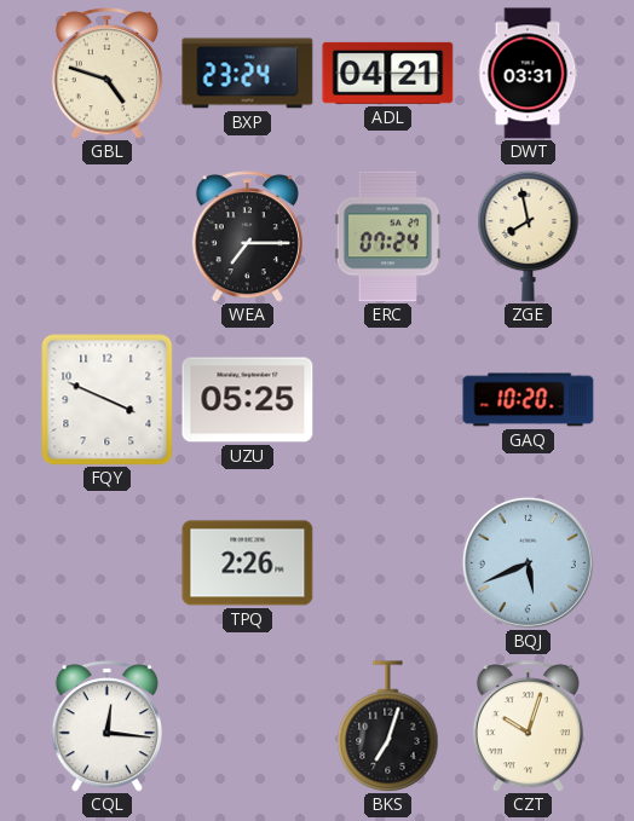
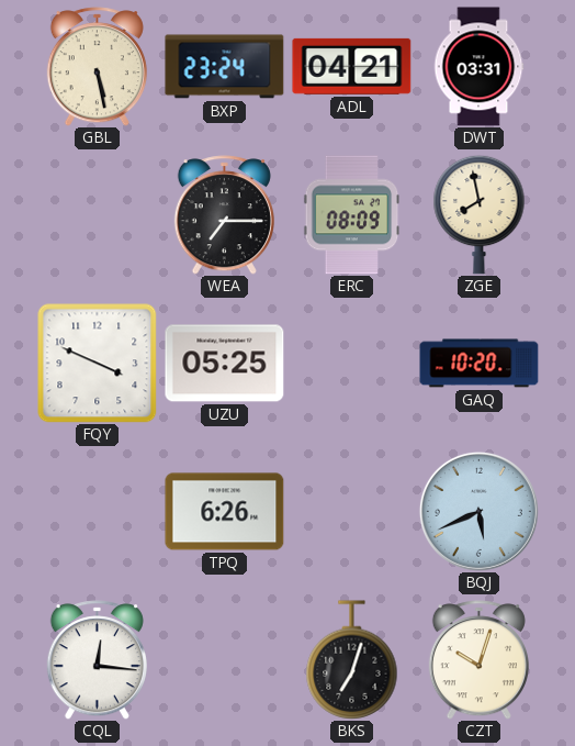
GBL: 4:48 -> 5:28
ERC: 07:24 -> 08:09
TPQ: 2:26 -> 6:26
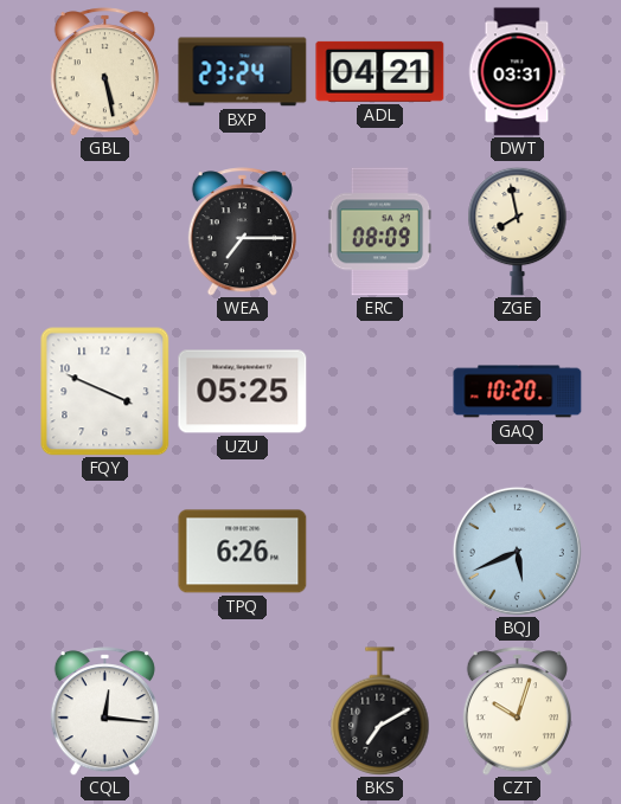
BKS: 7:03 -> 7:10
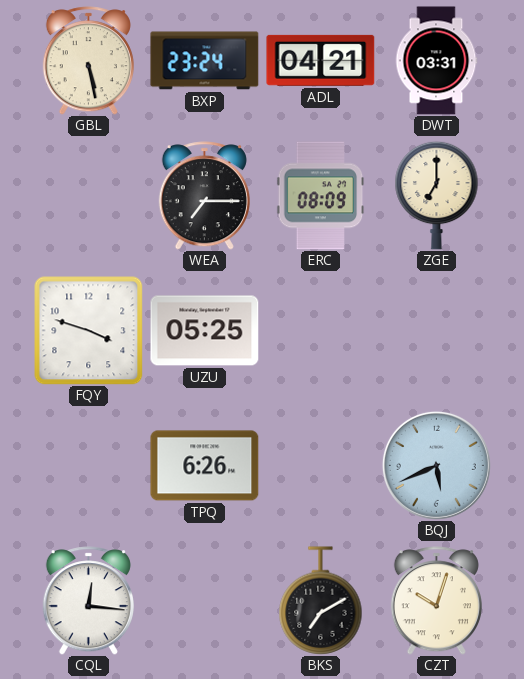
ZGE: 7:58 -> 7:00
FQY: 3:49 -> 3:48
GAQ: 10:20 -> none
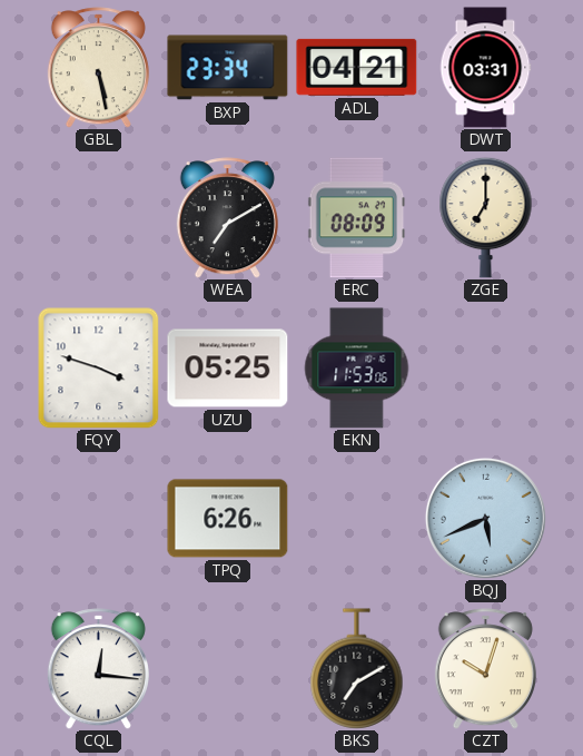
BXP: 23:24 -> 23:34
WEA: 7:15 -> 7:10
EKN: none -> 11:53
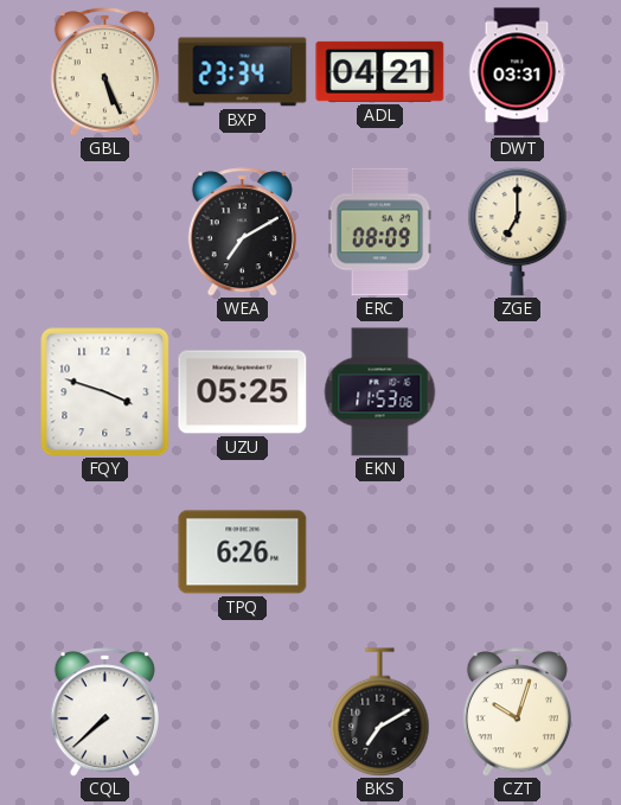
GBL: 5:28 -> 5:26
BQJ: 5:41 -> none
CQL: 12:16 -> 7:38
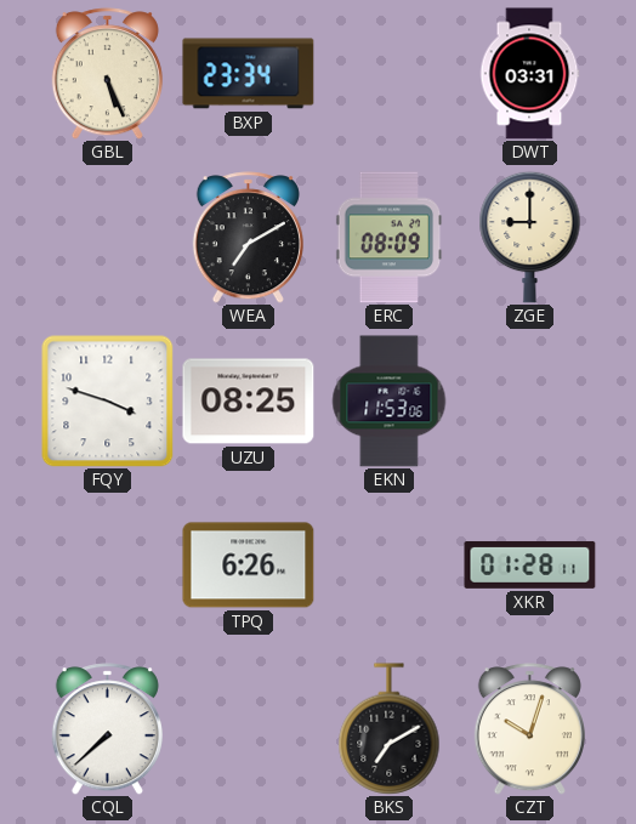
ADL: 04:21 -> none
ZGE: 7:00 -> 9:00
UZU: 05:25 -> 08:25
XKR: none -> 01:28
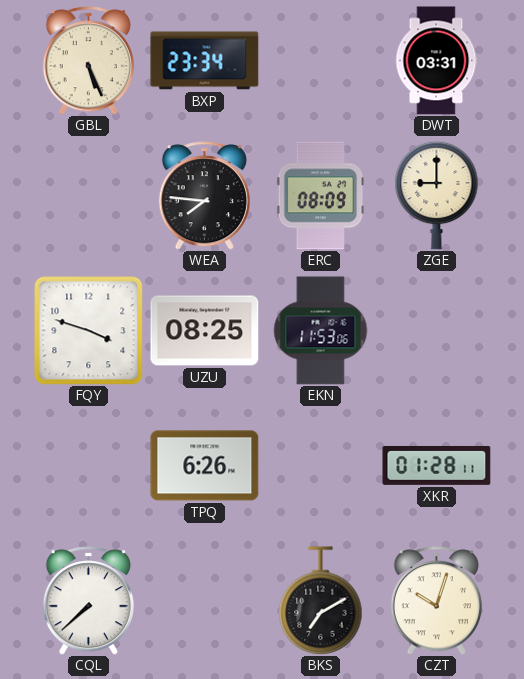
WEA: 7:10 -> 7:46
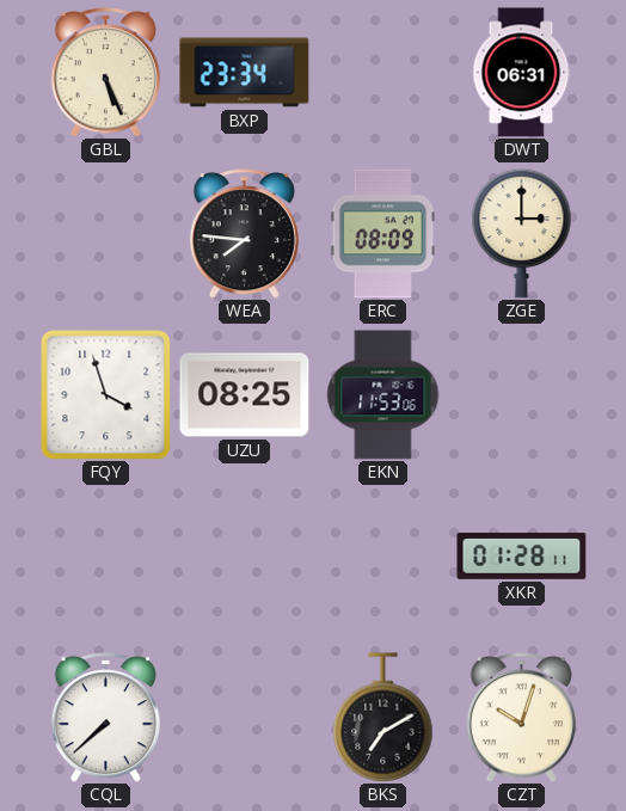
DWT: 03:31 -> 06:31
ZGE: 9:00 -> 3:00
FQY: 3:48 -> 3:57
TPQ: 6:26 -> none
